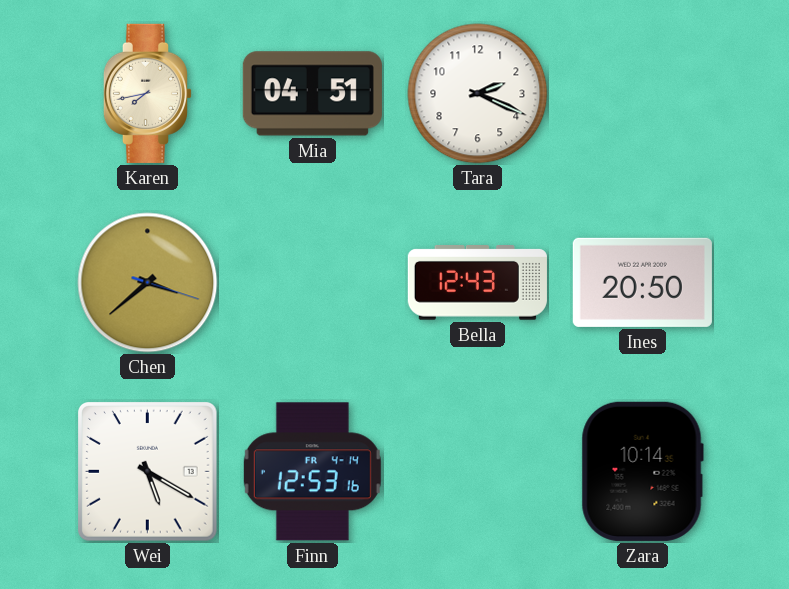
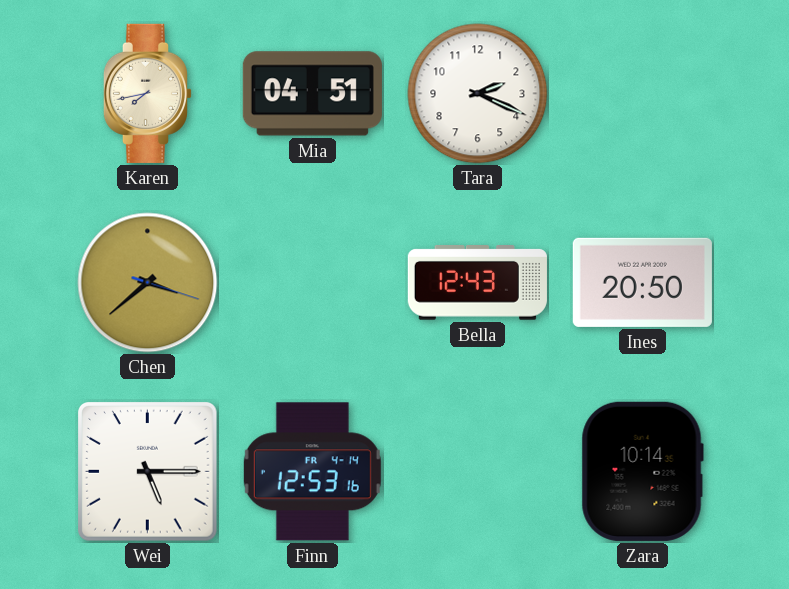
Wei: 5:20 -> 5:15
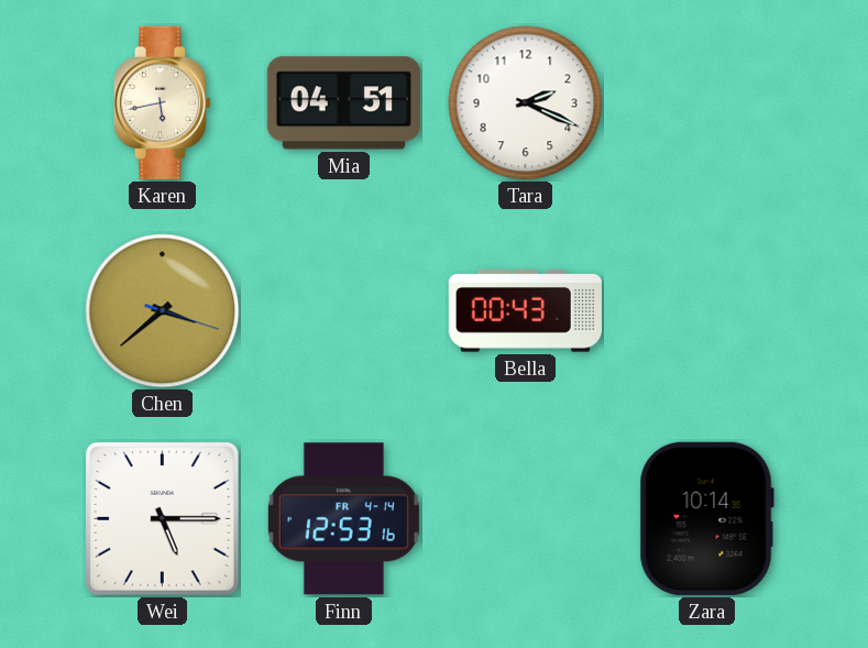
Karen: 7:43 -> 5:43
Bella: 12:43 -> 00:43
Ines: 20:50 -> none
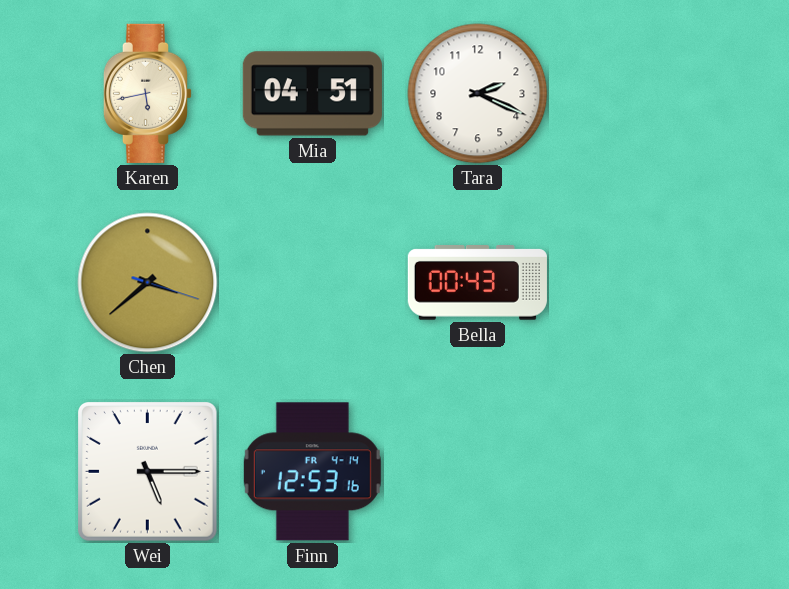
Zara: 10:14 -> none
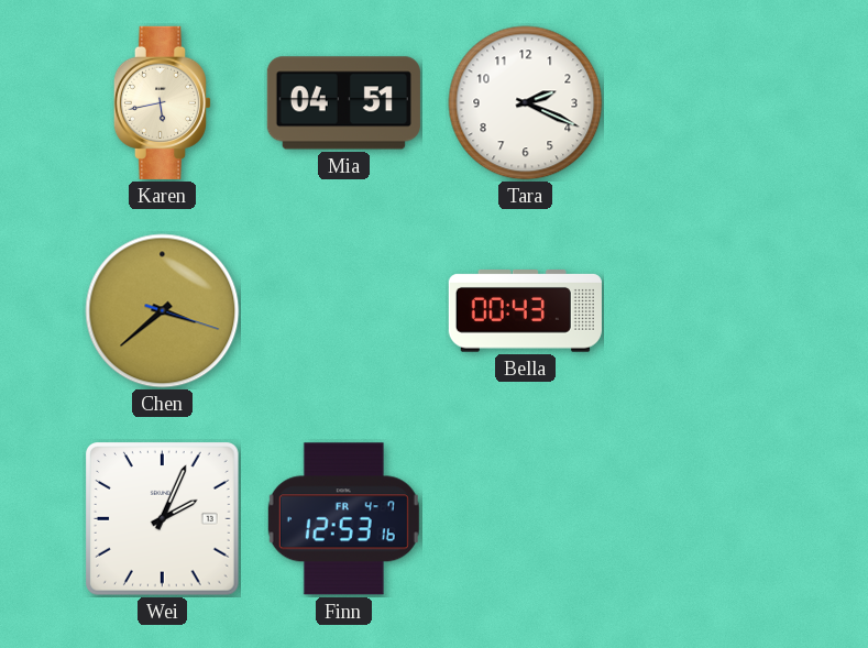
Wei: 5:15 -> 2:04
Finn date: FR 4-14 -> FR 4-7
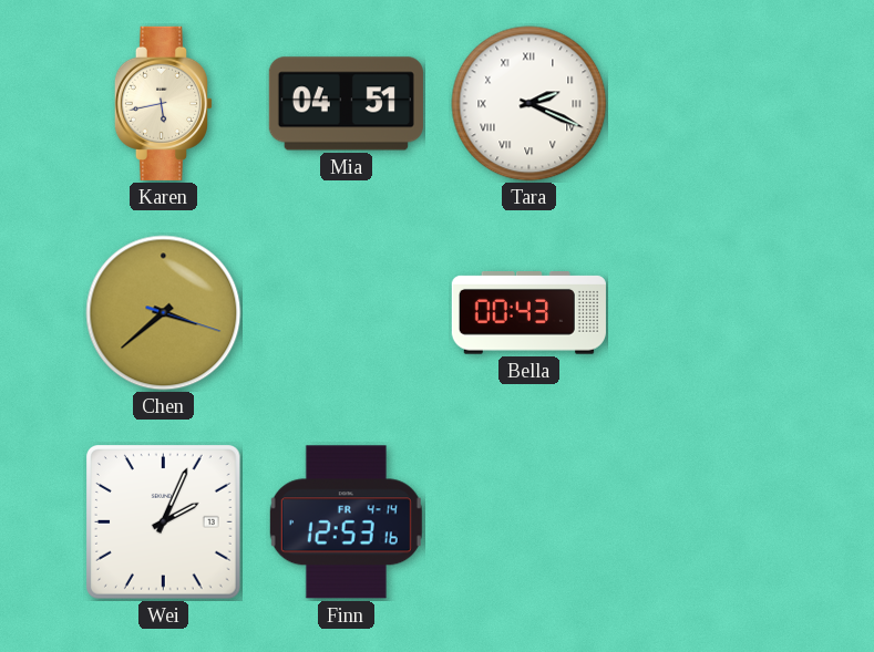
Tara numerals: Arabic -> Roman
Finn date: FR 4-7 -> FR 4-14
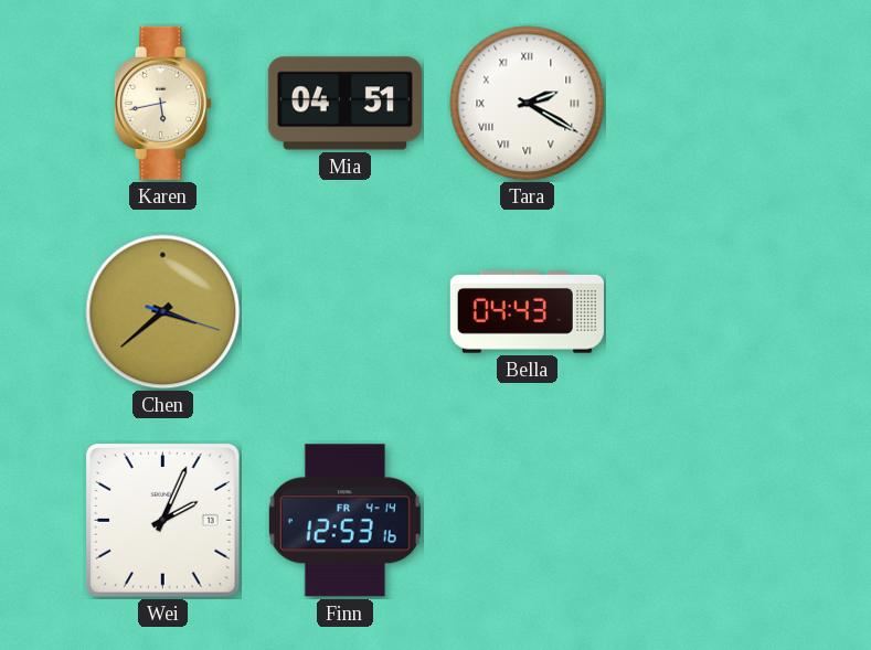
Tara: 2:19 -> 2:20
Bella: 00:43 -> 04:43
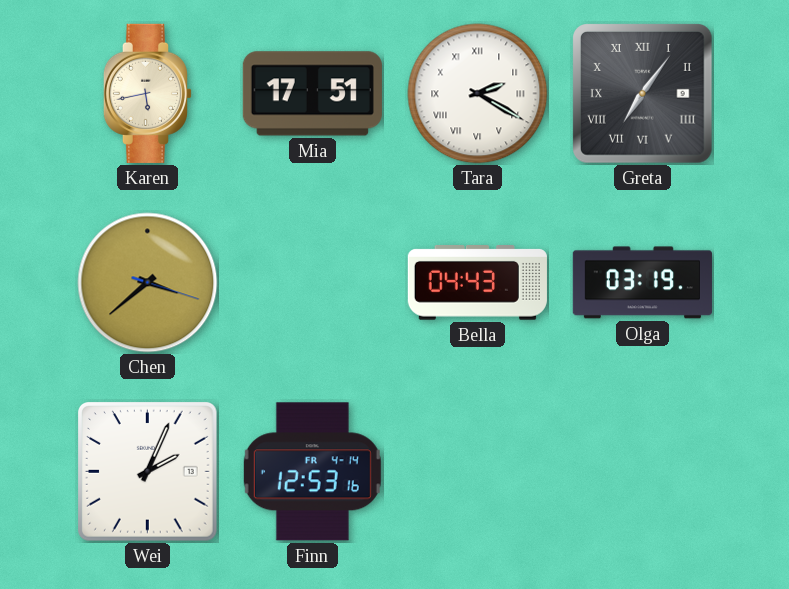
Mia: 04:51 -> 17:51
Greta: none -> 7:06
Olga: none -> 03:19
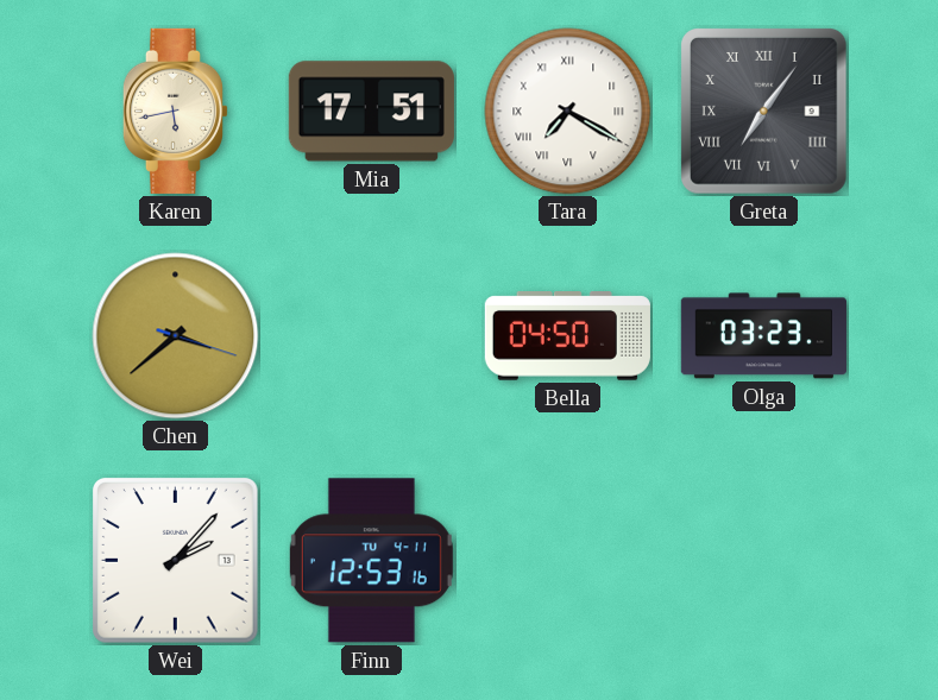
Tara: 2:20 -> 7:20
Bella: 04:43 -> 04:50
Olga: 03:19 -> 03:23
Wei: 2:04 -> 2:07
Finn date: FR 4-14 -> TU 4-11
